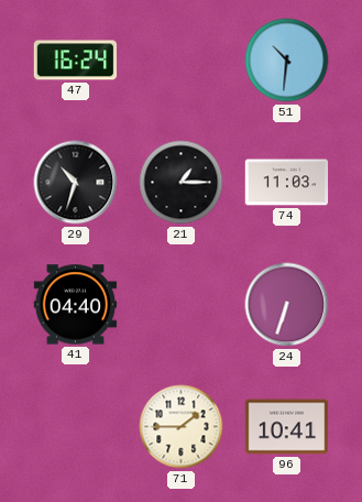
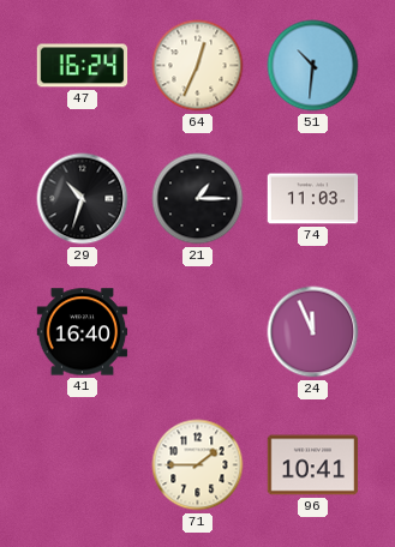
64: none -> 12:34
41: 04:40 -> 16:40
24: 6:33 -> 11:56
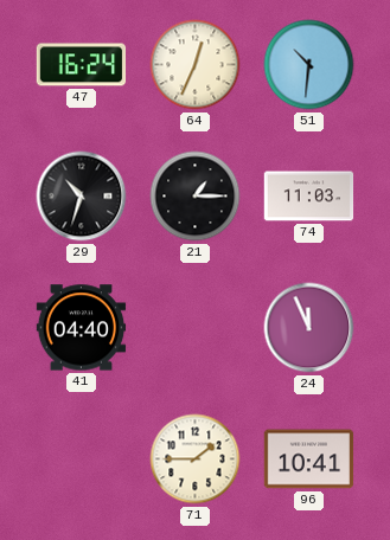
41: 16:40 -> 04:40
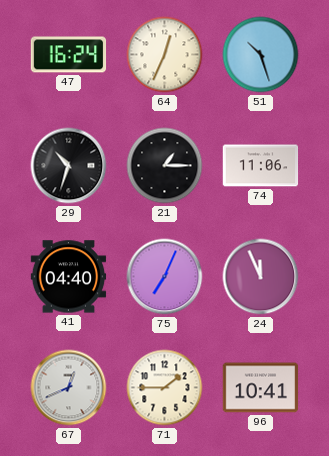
51: 10:31 -> 10:27
74: 11:03 -> 11:06
75: none -> 7:04
67: none -> 12:41
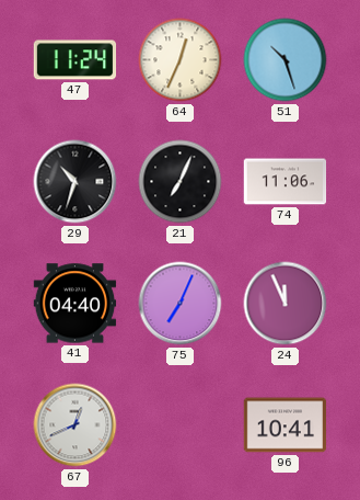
47: 16:24 -> 11:24
21: 1:15 -> 7:04
71: 1:45 -> none
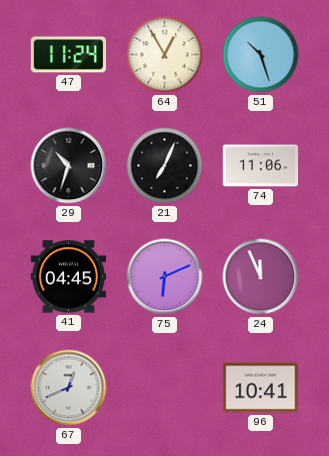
64: 12:34 -> 12:55
41: 04:40 -> 04:45
75: 7:04 -> 6:11
